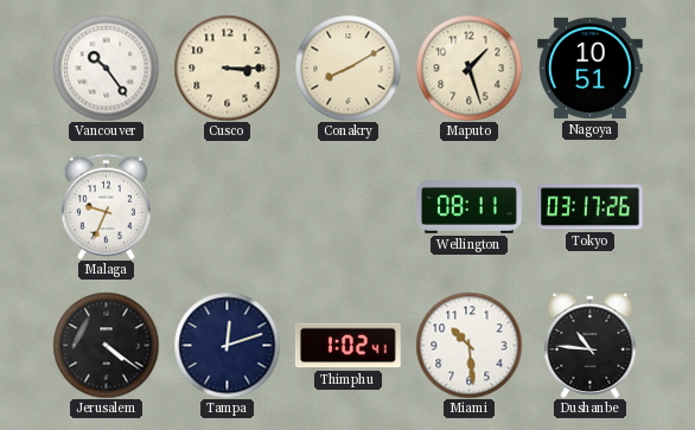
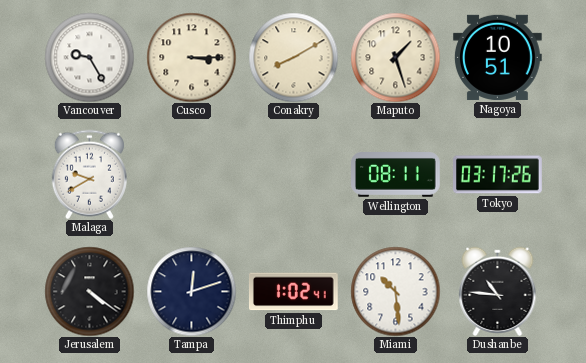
Vancouver: 10:24 -> 9:25
Malaga: 9:34 -> 9:40
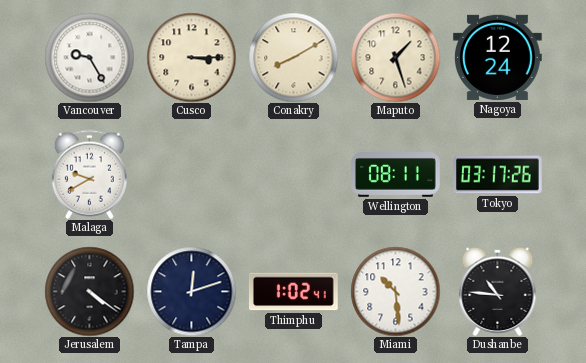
Nagoya: 10:51 -> 12:24
